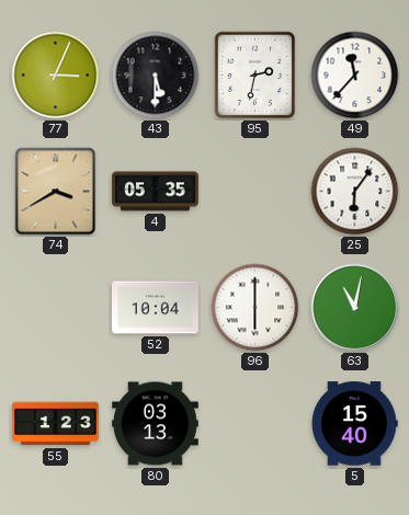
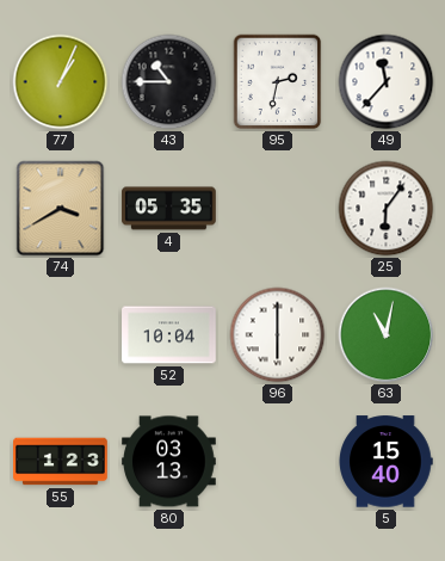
77: 3:04 -> 1:04
43: 5:30 -> 10:45
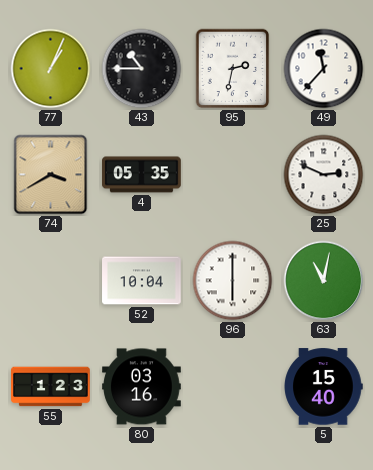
25: 6:06 -> 2:49
80: 03:13 -> 03:16
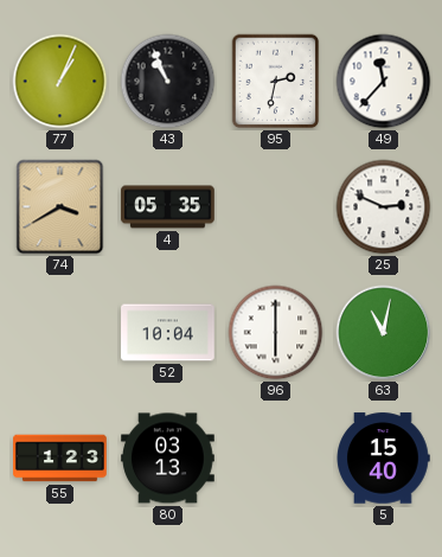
43: 10:45 -> 10:56
80: 03:16 -> 03:13
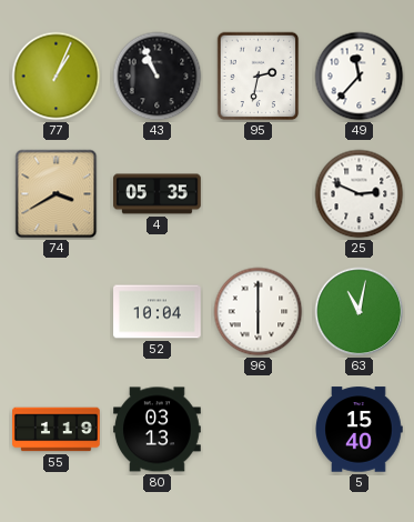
55: 1:23 -> 1:19
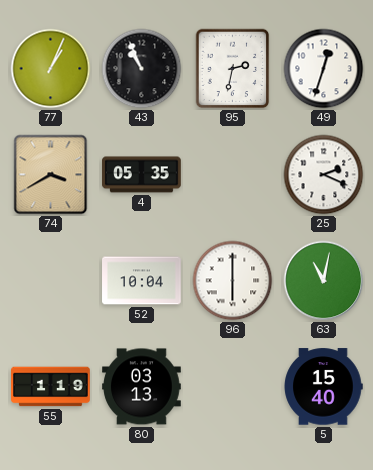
49: 11:37 -> 12:33
25: 2:49 -> 2:19
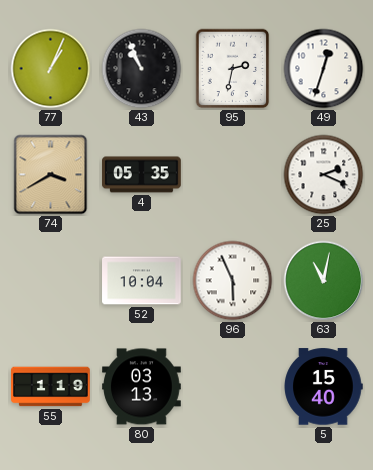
96: 6:00 -> 5:56
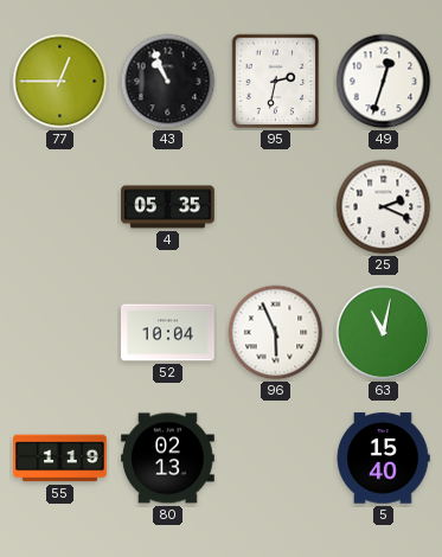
77: 1:04 -> 12:45
74: 3:40 -> none
80: 03:13 -> 02:13
